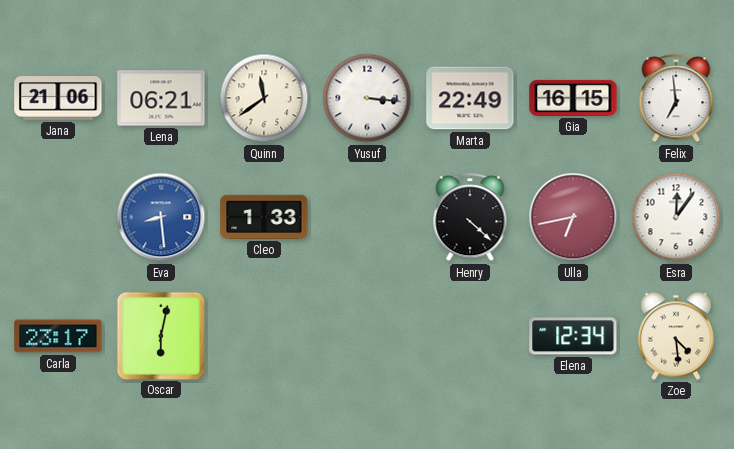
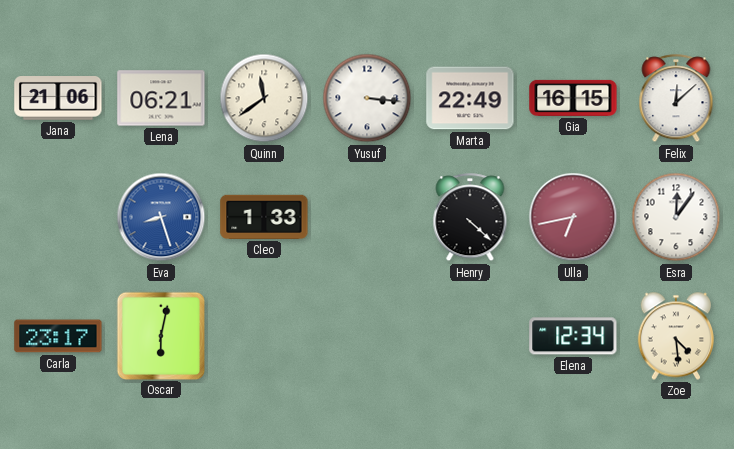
Felix: 6:59 -> 12:08
Eva: 8:29 -> 8:27
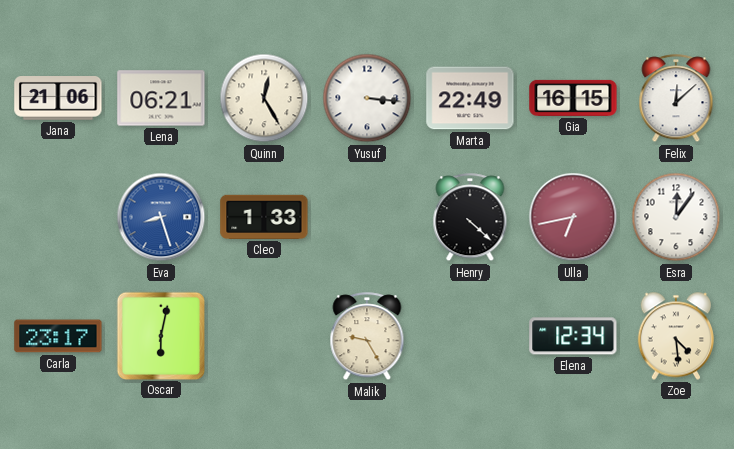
Quinn: 11:39 -> 12:25
Malik: none -> 9:25
